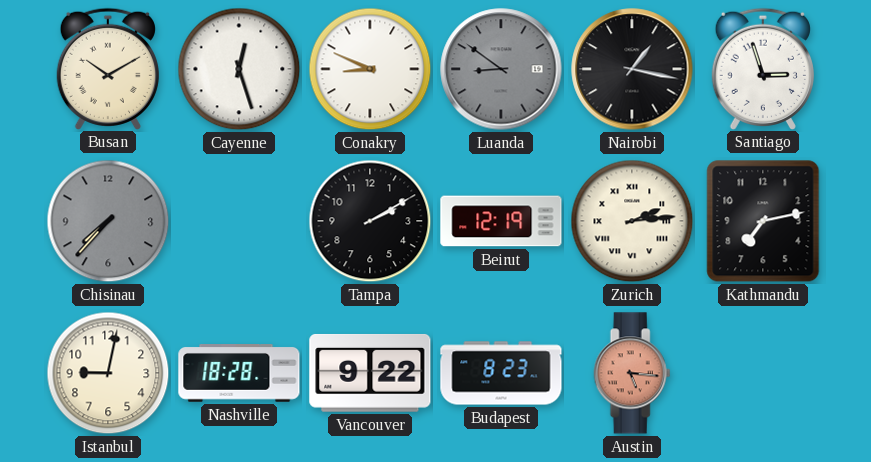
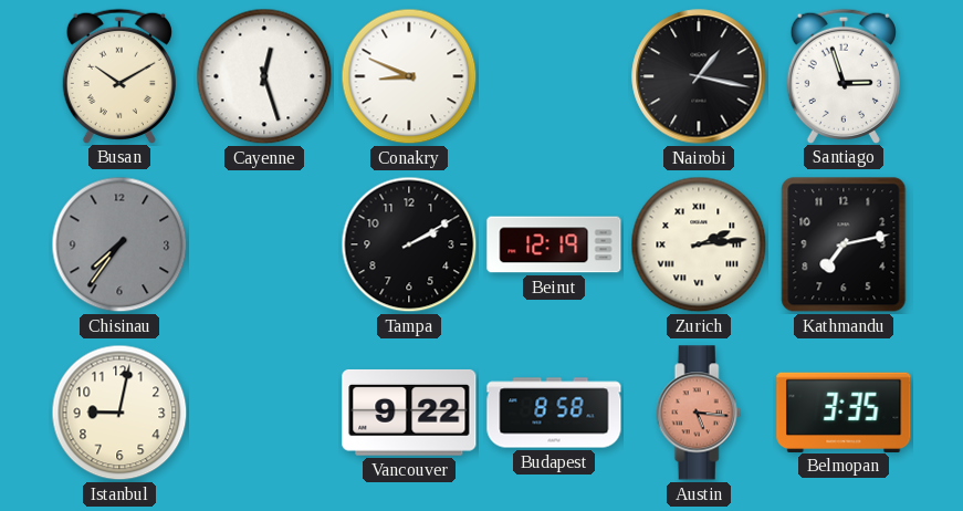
Luanda: 8:51 -> none
Chisinau: 7:37 -> 7:36
Nashville: 18:28 -> none
Budapest: 8:23 -> 8:58
Belmopan: none -> 3:35
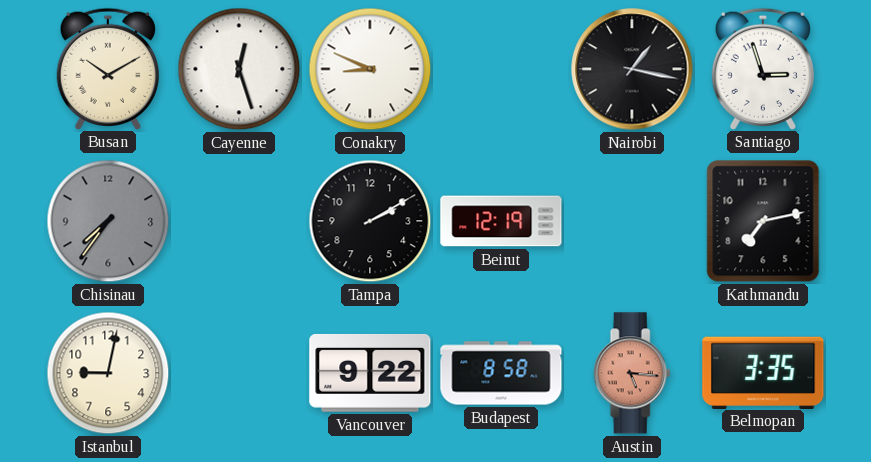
Zurich: 2:14 -> none
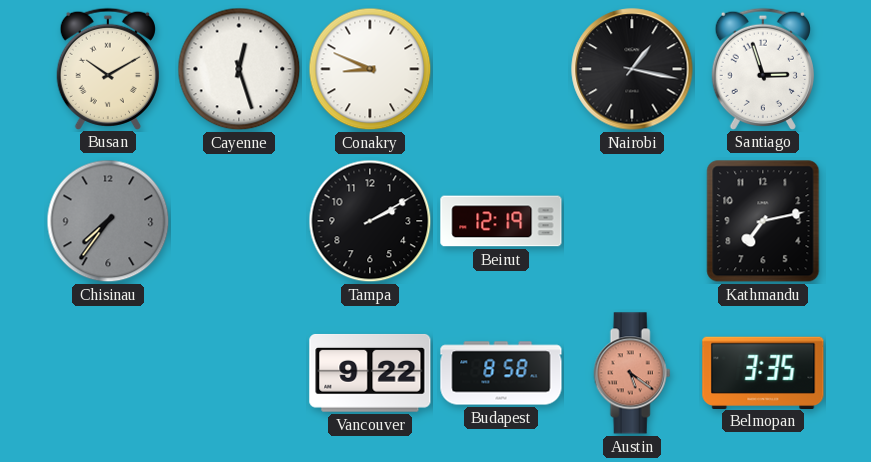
Istanbul: 9:02 -> none
Austin: 5:16 -> 5:21
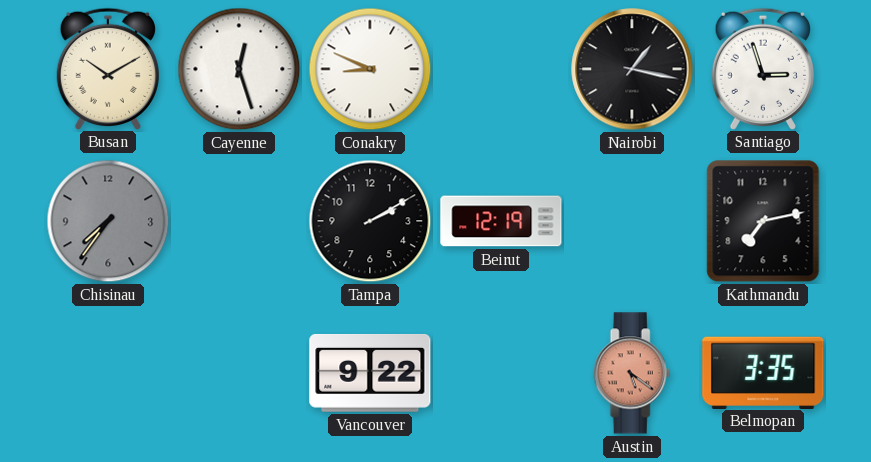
Budapest: 8:58 -> none
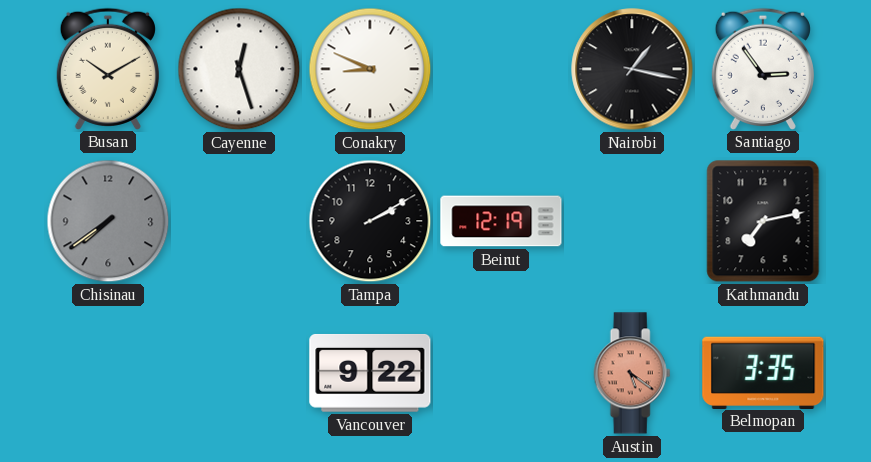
Santiago: 2:57 -> 2:54
Chisinau: 7:36 -> 7:39
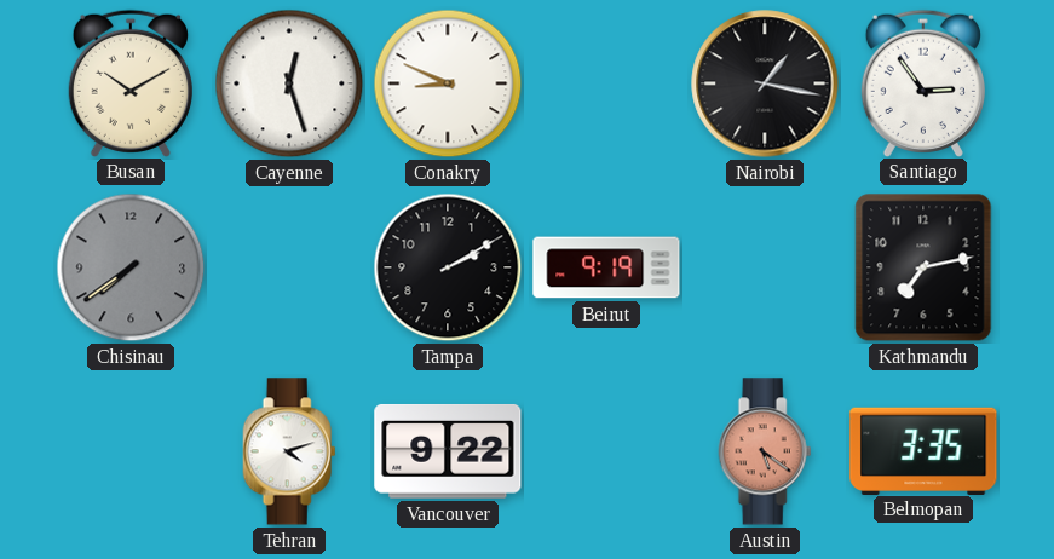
Beirut: 12:19 -> 9:19
Tehran: none -> 4:12
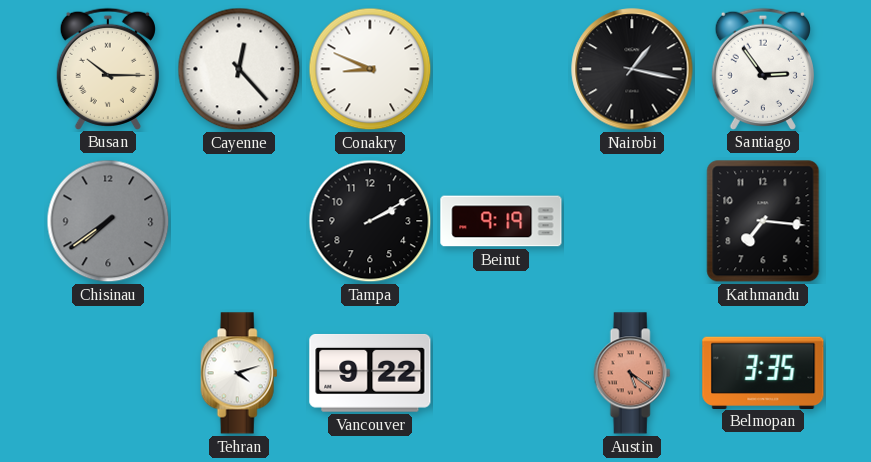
Busan: 10:10 -> 10:15
Cayenne: 12:27 -> 12:23
Kathmandu: 7:13 -> 7:16
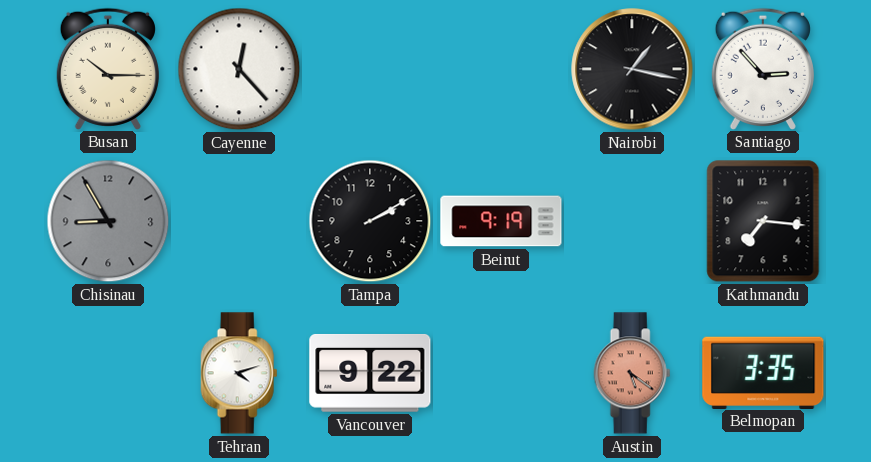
Conakry: 8:49 -> none
Santiago: 2:54 -> 2:53
Chisinau: 7:39 -> 8:55
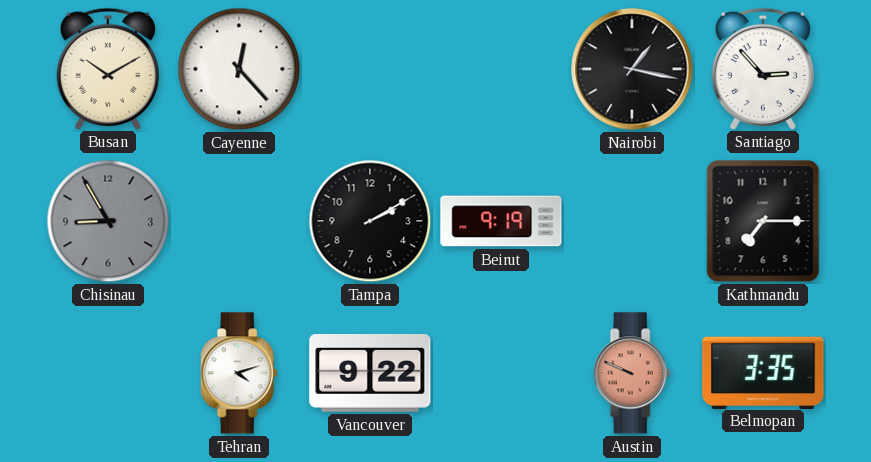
Busan: 10:15 -> 10:10
Kathmandu: 7:16 -> 7:15
Austin: 5:21 -> 9:49
